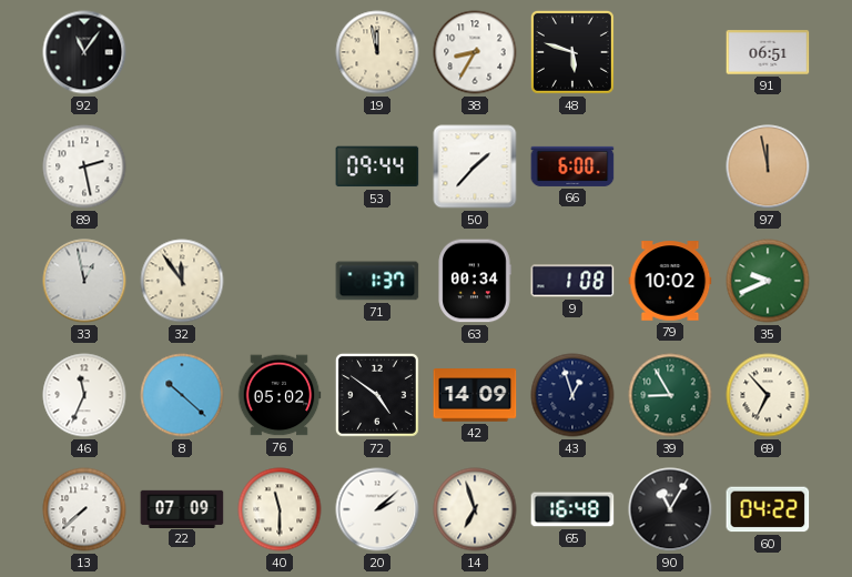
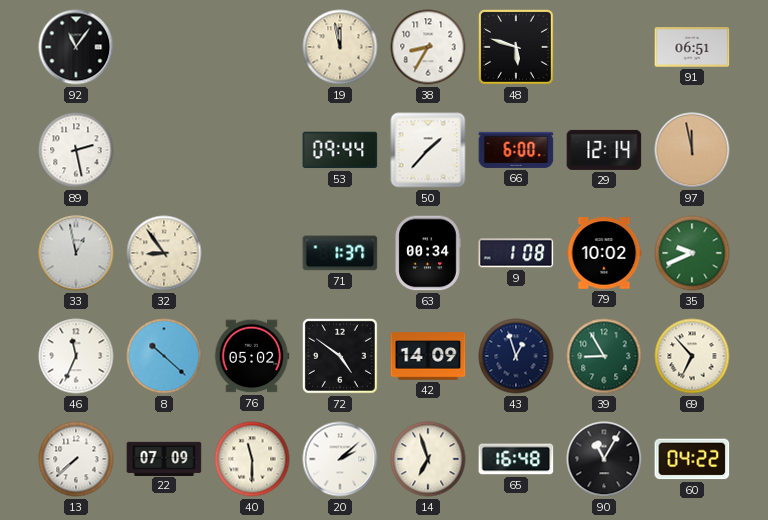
29: none -> 12:14
32: 11:54 -> 8:54
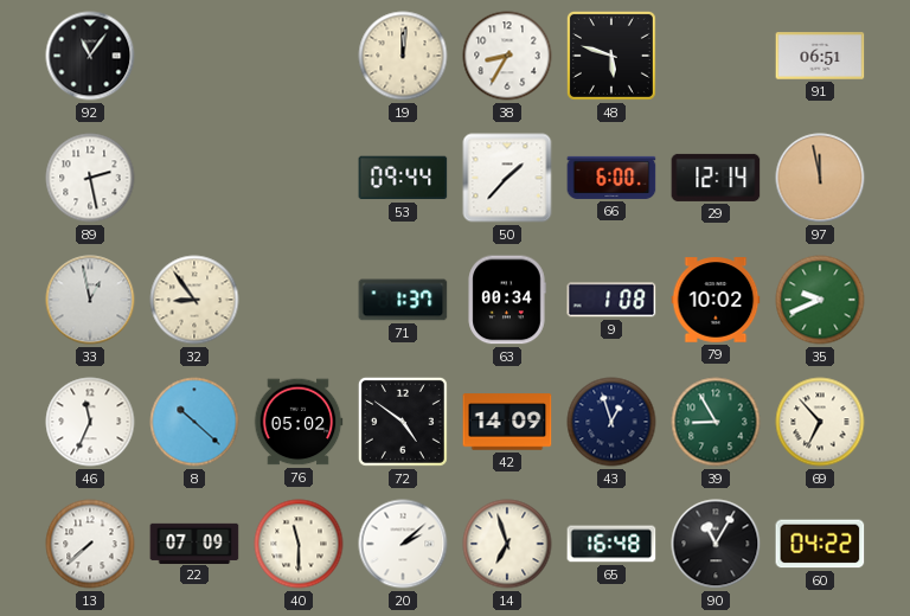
19: 11:58 -> 12:01
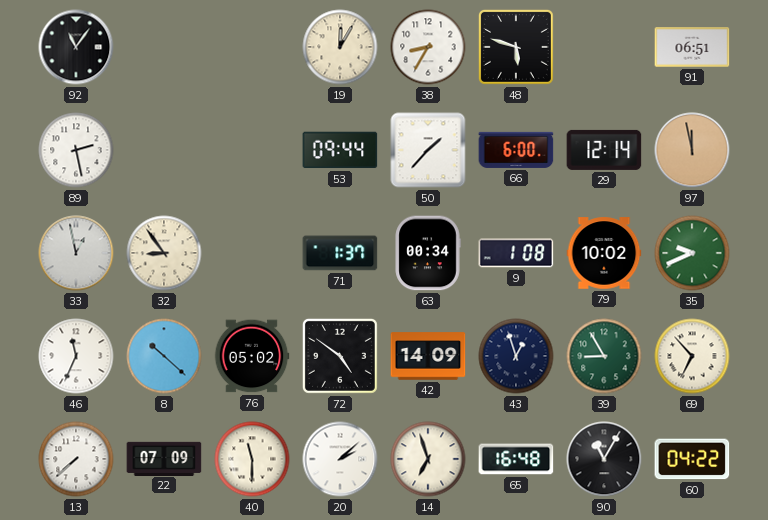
19: 12:01 -> 12:05
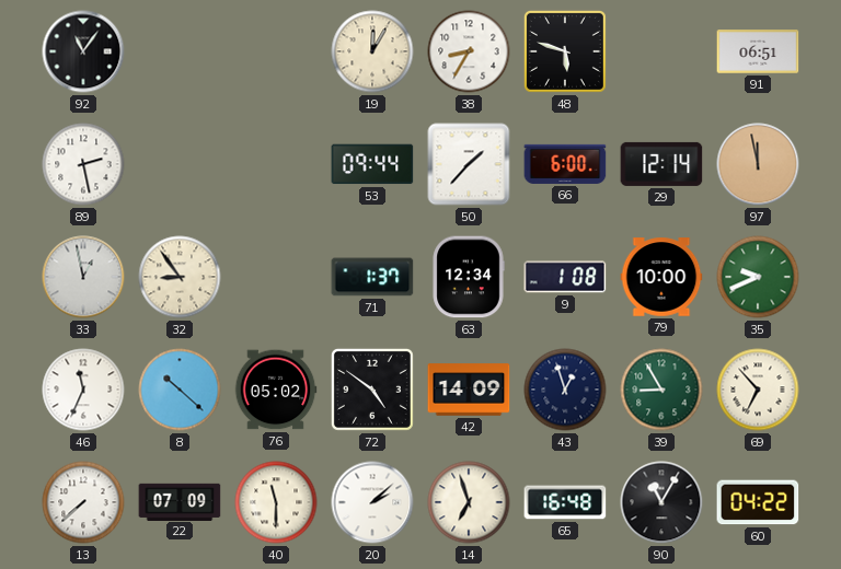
63: 00:34 -> 12:34
79: 10:02 -> 10:00
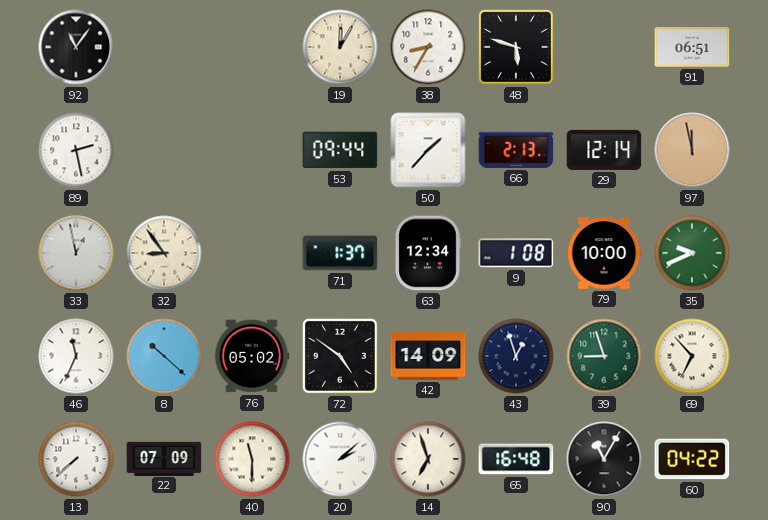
66: 6:00 -> 2:13
39: 8:55 -> 8:57
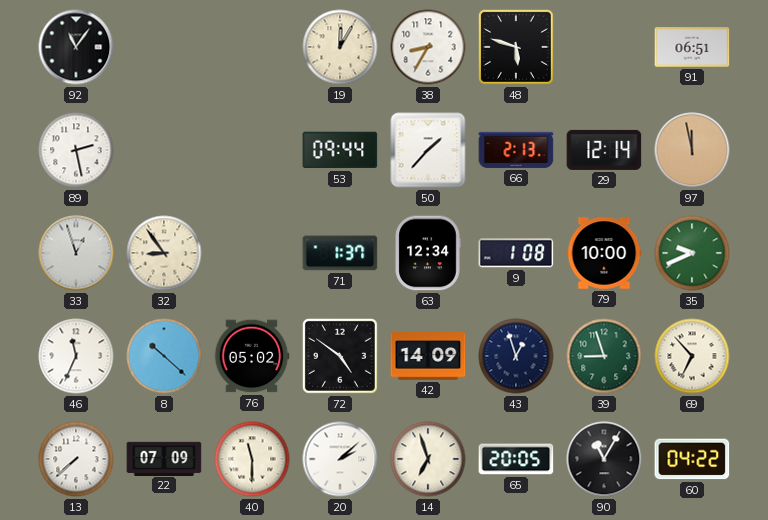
33: 12:58 -> 12:57
65: 16:48 -> 20:05
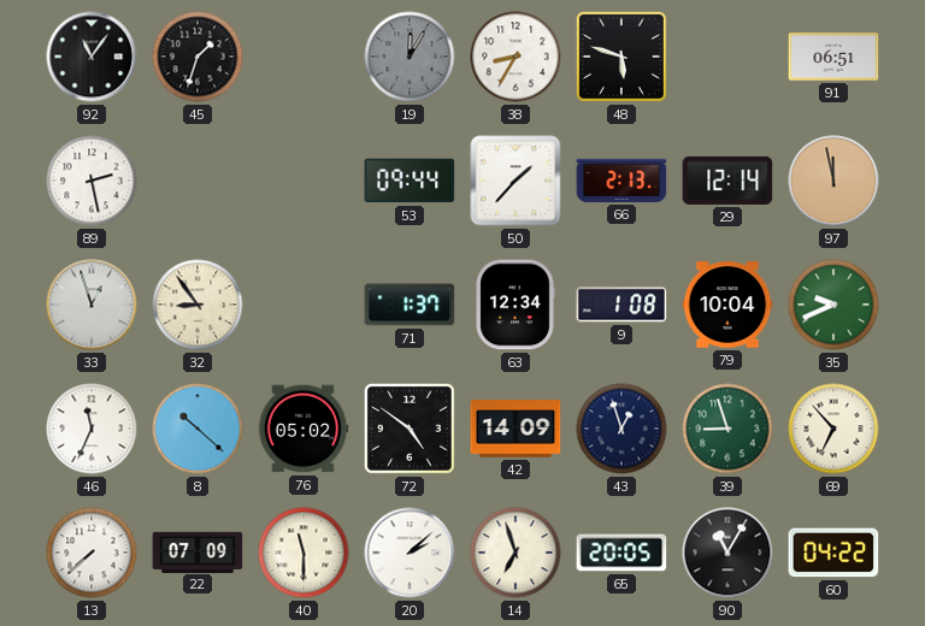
45: none -> 1:33
19 dial: cream -> grey
79: 10:00 -> 10:04
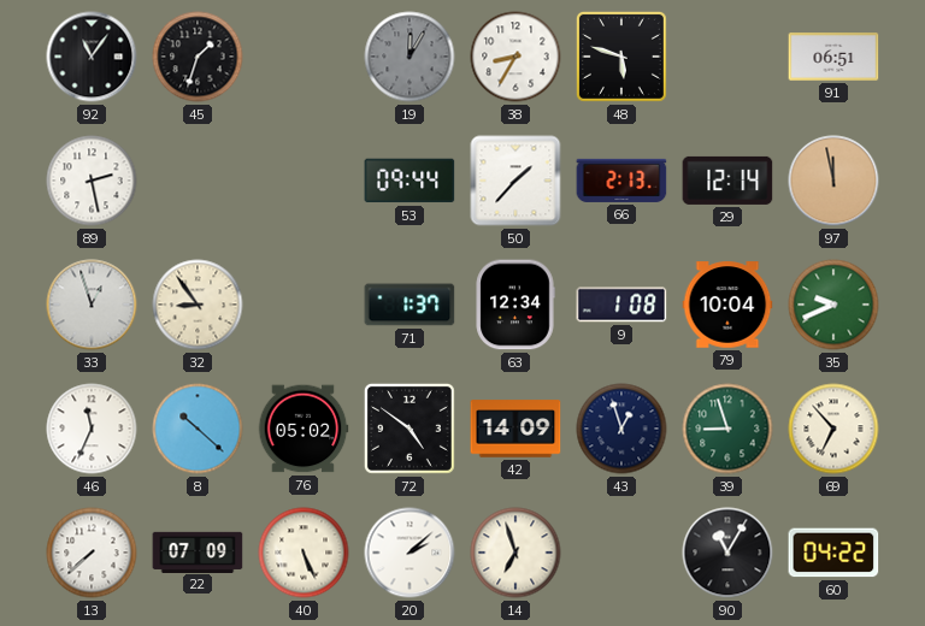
40: 11:30 -> 5:26
65: 20:05 -> none
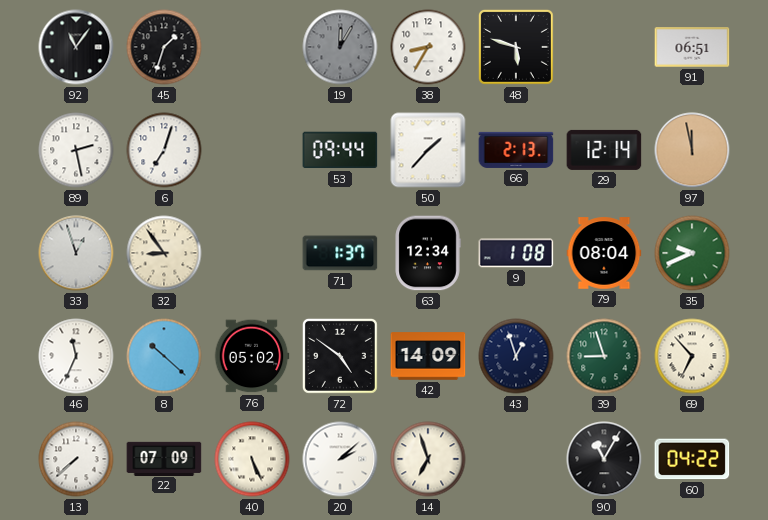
6: none -> 7:03
79: 10:04 -> 08:04
